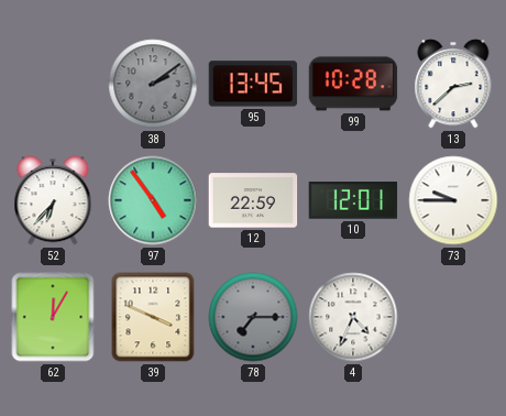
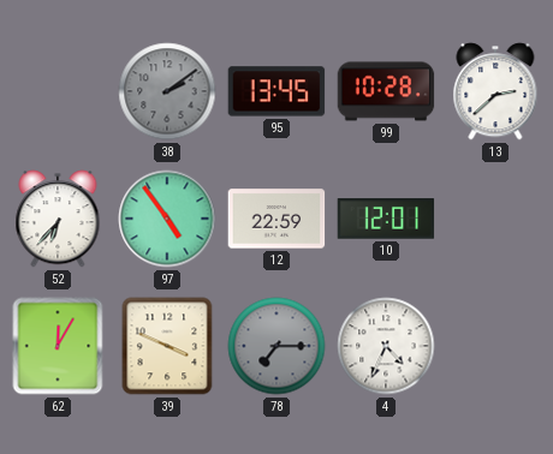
73: 9:45 -> none
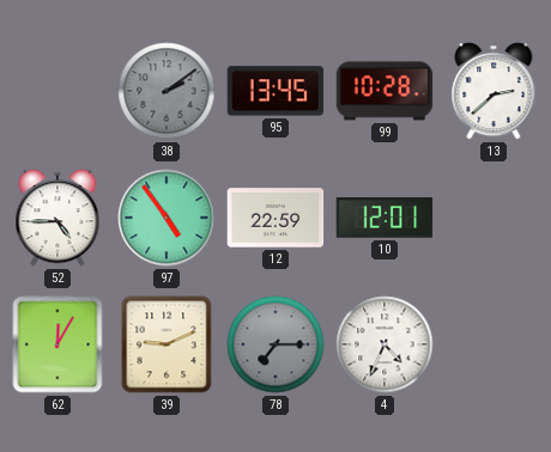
52: 6:37 -> 4:45
39: 3:49 -> 9:11
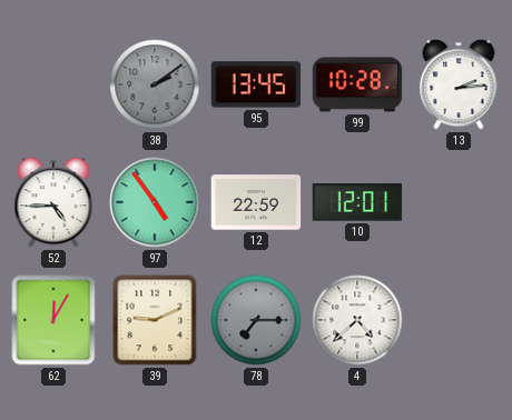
13: 2:38 -> 2:14
4: 4:34 -> 4:38
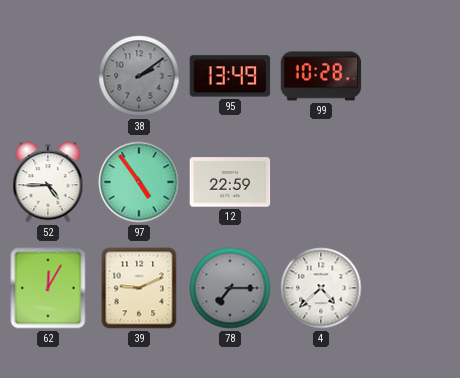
95: 13:45 -> 13:49
13: 2:14 -> none
10: 12:01 -> none
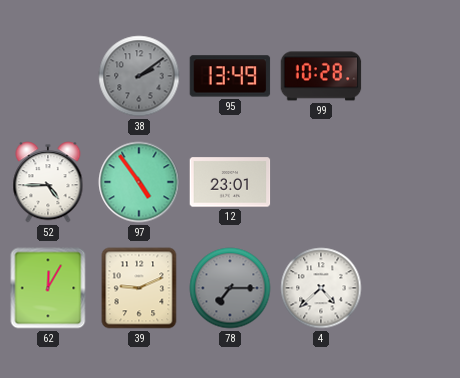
12: 22:59 -> 23:01
